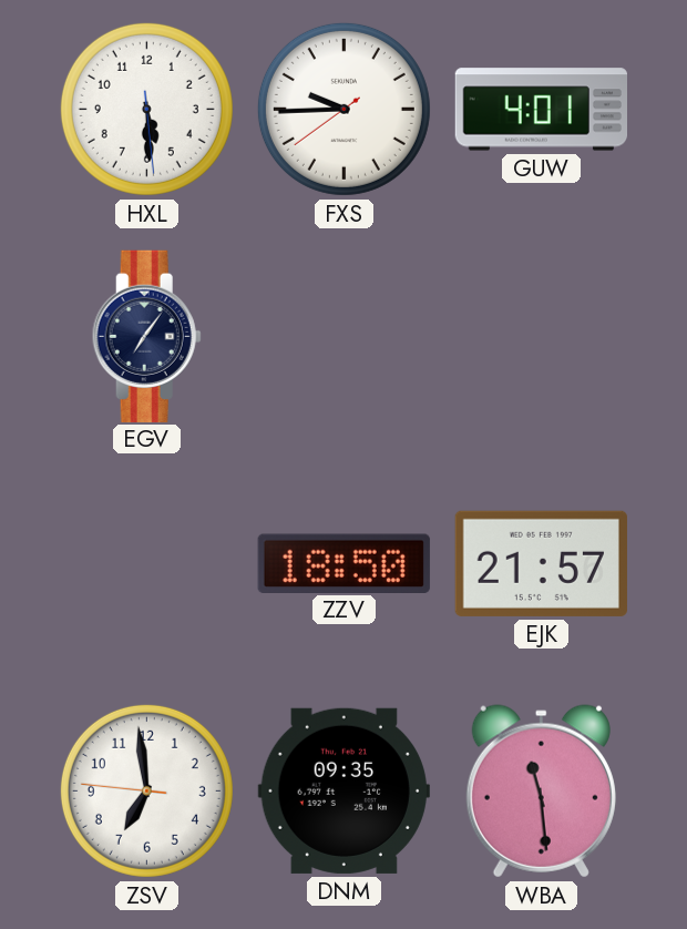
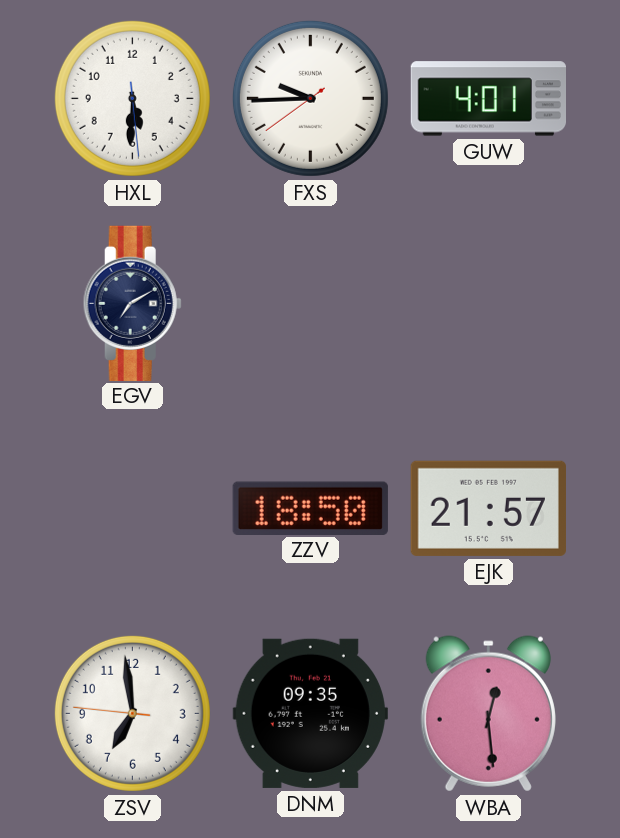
HXL: 5:29 -> 5:30
EGV: 7:06 -> 7:10
WBA: 11:29 -> 12:29
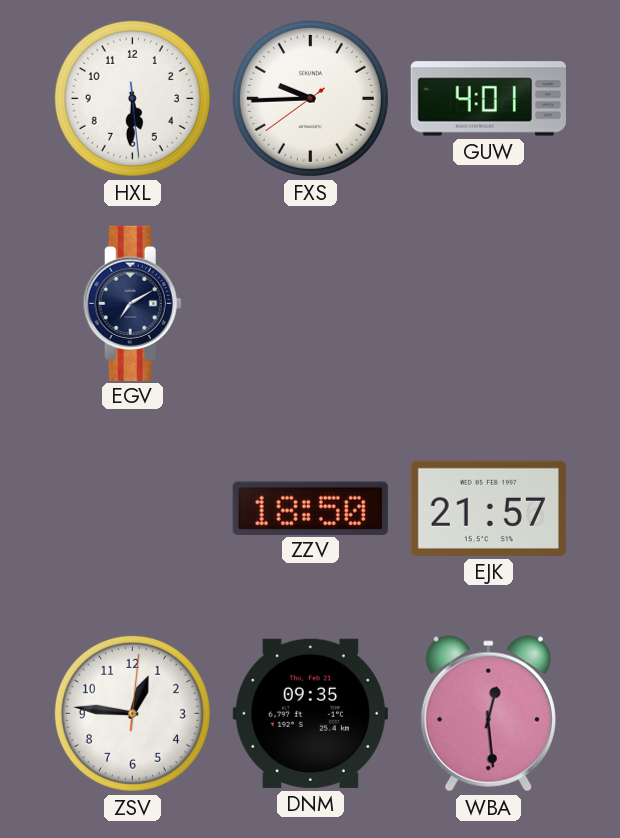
ZSV: 6:58 -> 12:46
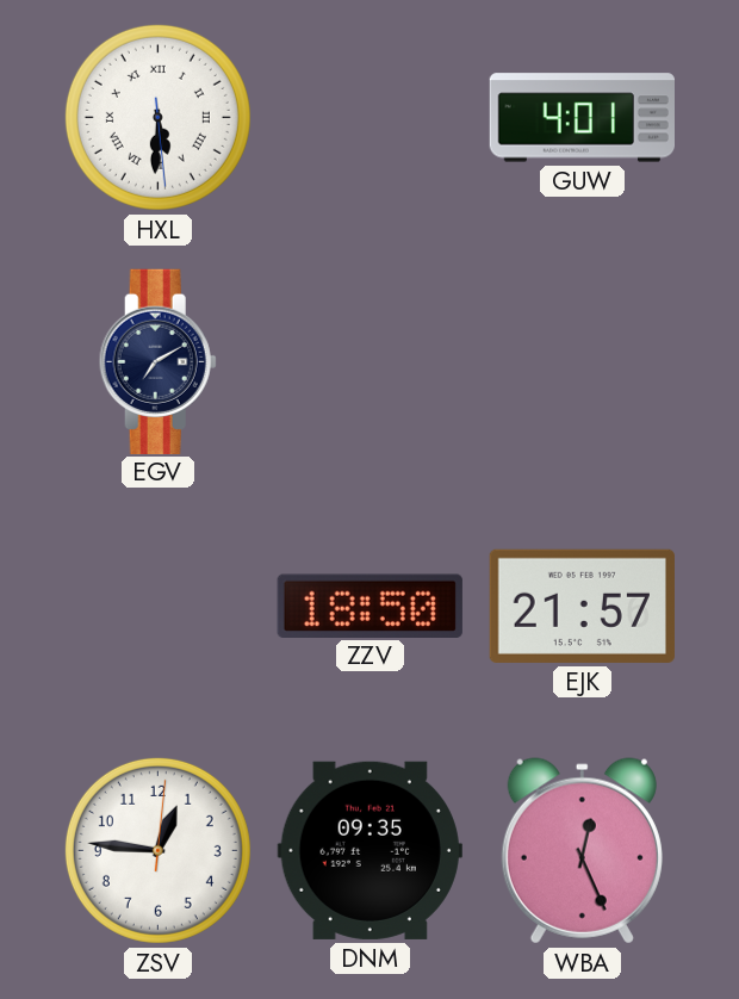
HXL numerals: Arabic -> Roman
FXS: 9:44 -> none
WBA: 12:29 -> 12:26
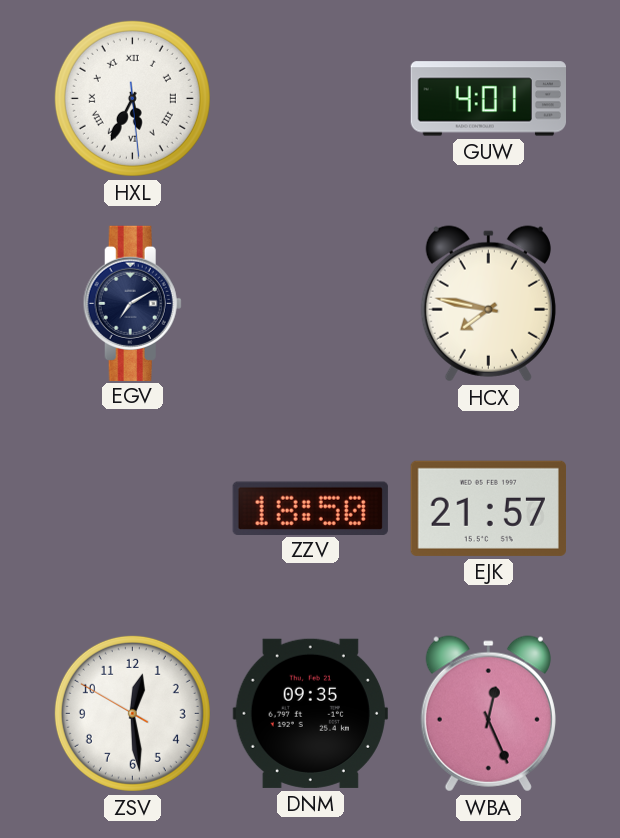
HXL: 5:30 -> 5:34
HCX: none -> 7:47
ZSV: 12:46 -> 12:28
